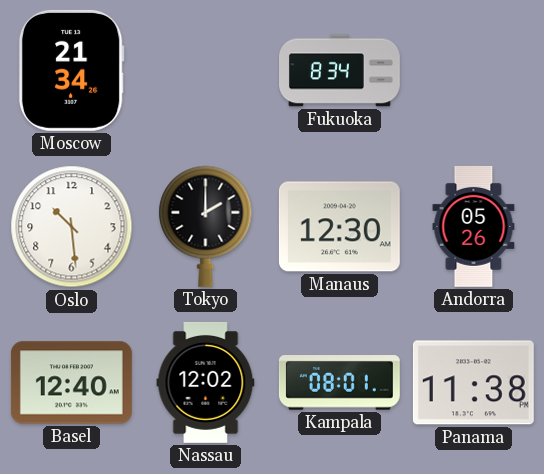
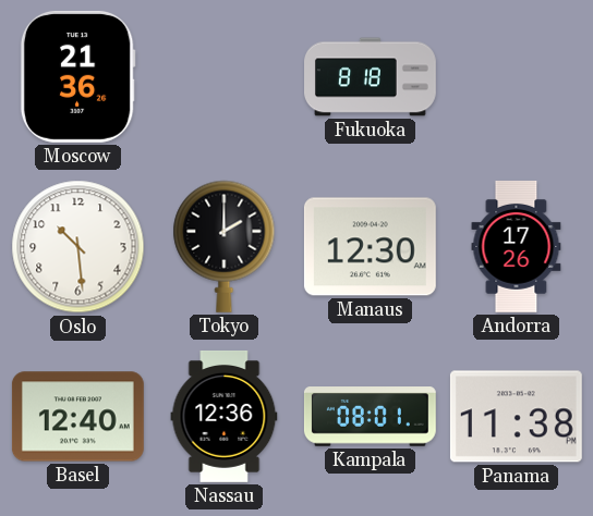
Moscow: 21:34 -> 21:36
Fukuoka: 8:34 -> 8:18
Andorra: 05:26 -> 17:26
Nassau: 12:02 -> 12:36
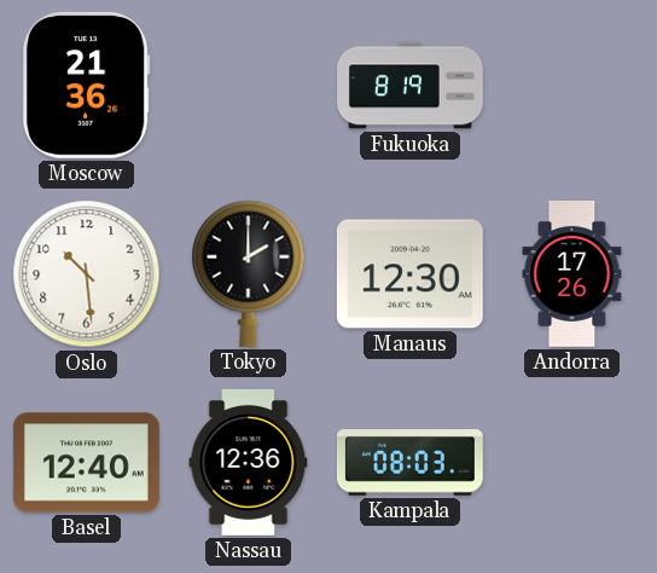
Fukuoka: 8:18 -> 8:19
Kampala: 08:01 -> 08:03
Panama: 11:38 -> none
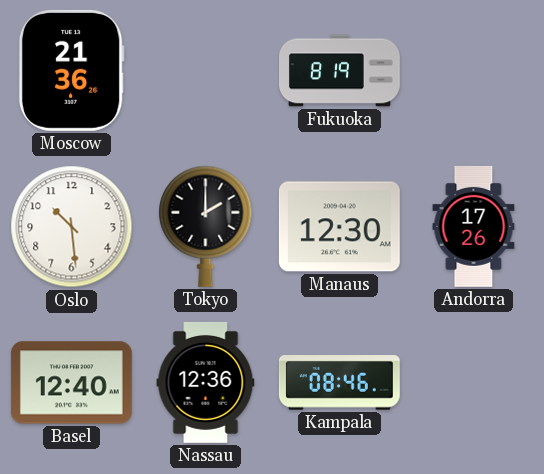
Kampala: 08:03 -> 08:46
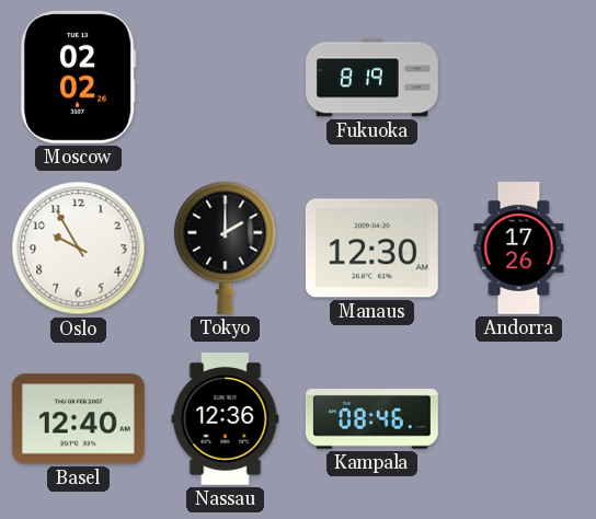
Moscow: 21:36 -> 02:02
Oslo: 10:29 -> 9:55
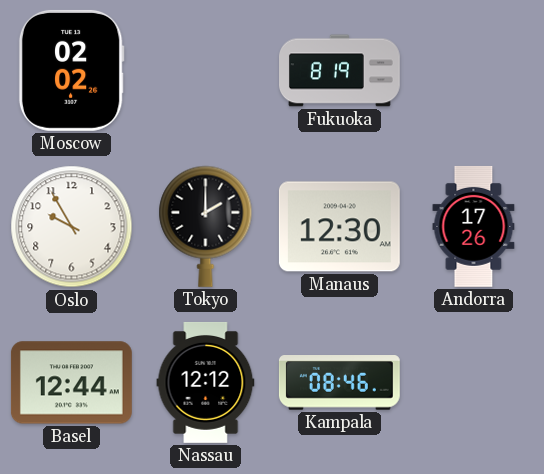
Basel: 12:40 -> 12:44
Nassau: 12:36 -> 12:12
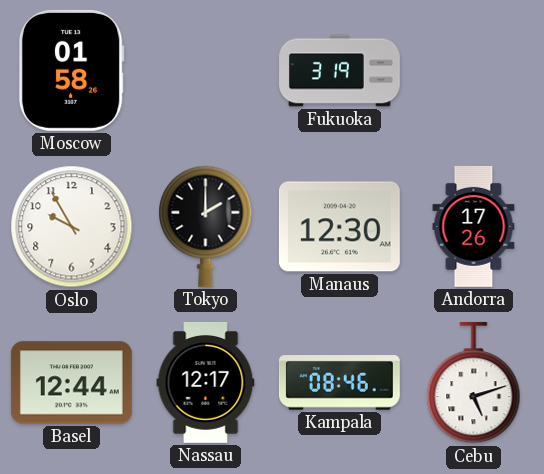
Moscow: 02:02 -> 01:58
Fukuoka: 8:19 -> 3:19
Nassau: 12:12 -> 12:17
Cebu: none -> 5:12
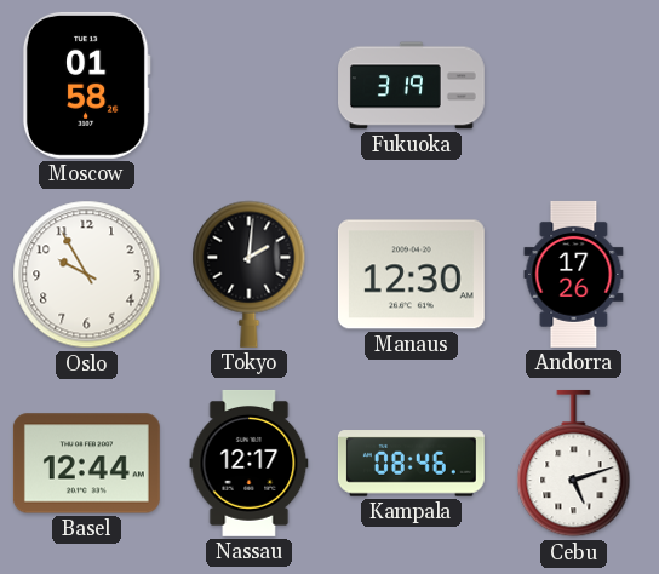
Tokyo: 2:00 -> 2:01
